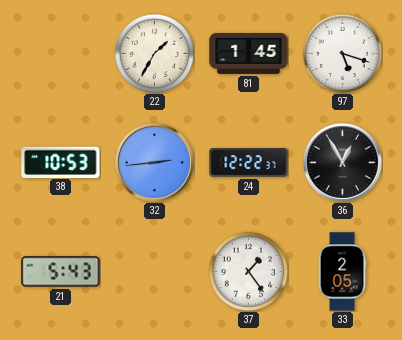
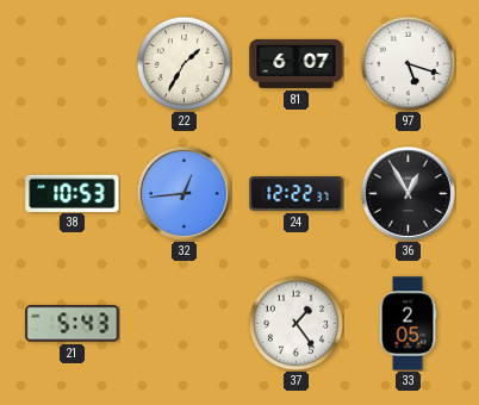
81: 1:45 -> 6:07
32: 2:44 -> 12:44
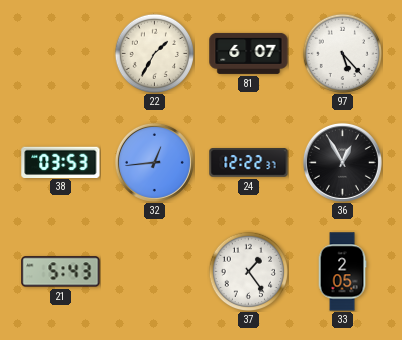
97: 5:18 -> 5:23
38: 10:53 -> 03:53
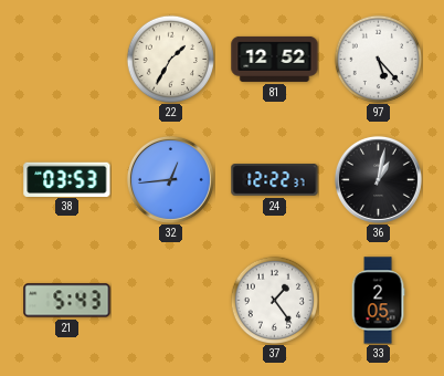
81: 6:07 -> 12:52
36: 12:55 -> 1:02
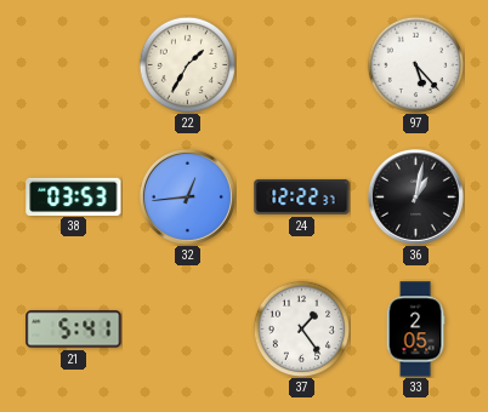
81: 12:52 -> none
21: 5:43 -> 5:41
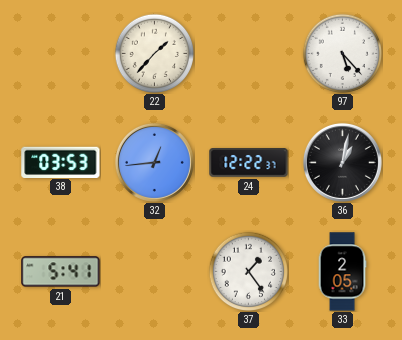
22: 1:35 -> 1:37
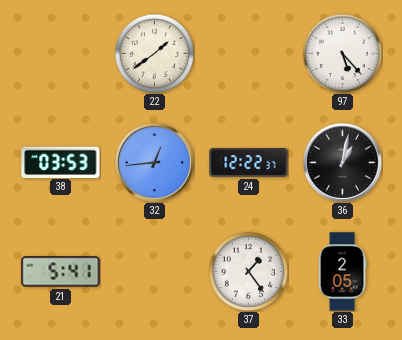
22: 1:37 -> 1:39
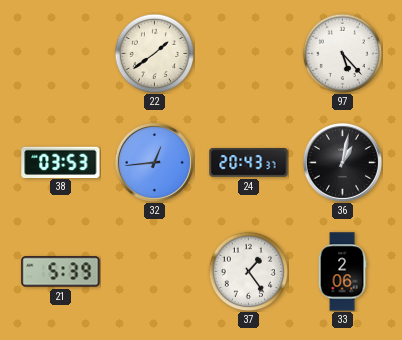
24: 12:22 -> 20:43
21: 5:41 -> 5:39
33: 2:05 -> 2:06
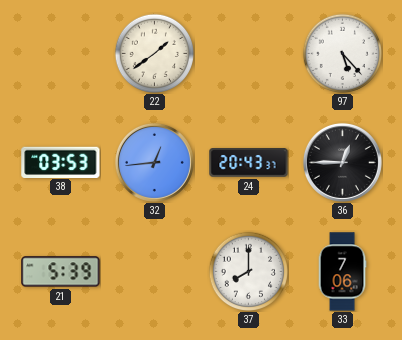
36: 1:02 -> 12:45
37: 1:24 -> 8:00
33: 2:06 -> 7:06
